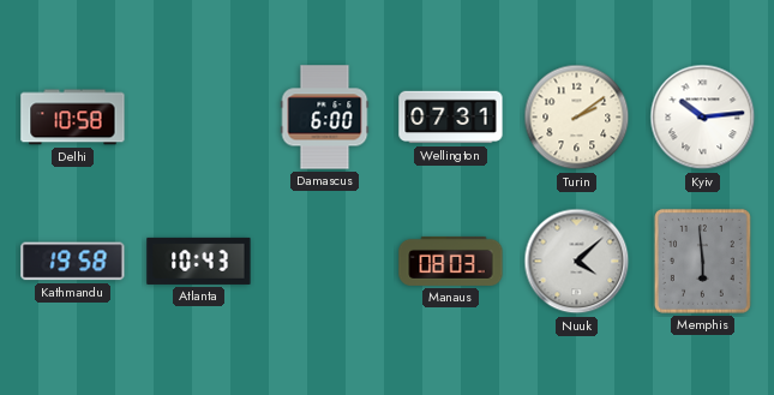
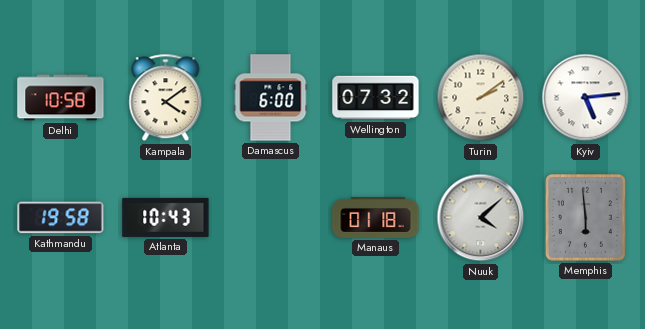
Kampala: none -> 4:09
Wellington: 07:31 -> 07:32
Kyiv: 10:14 -> 5:14
Manaus: 08:03 -> 01:18
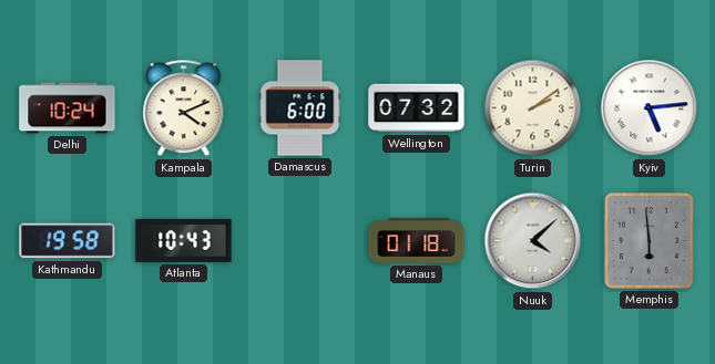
Delhi: 10:58 -> 10:24
Kampala: 4:09 -> 4:11
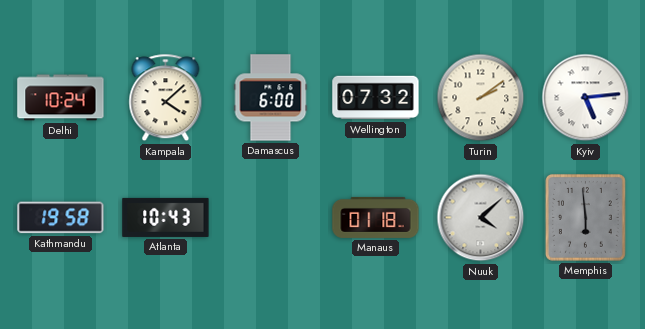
Kampala: 4:11 -> 4:08
